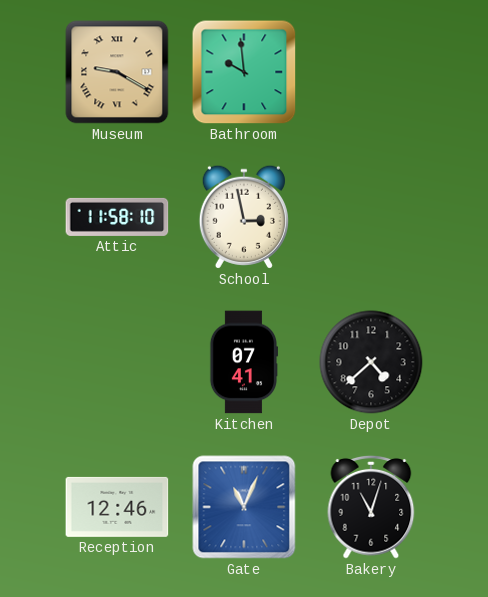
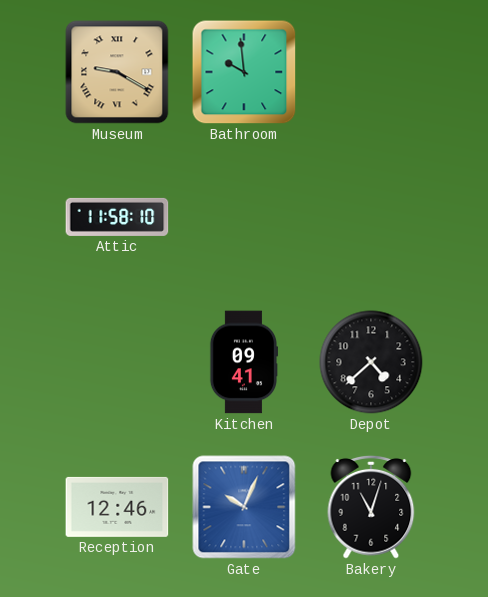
School: 2:58 -> none
Kitchen: 07:41 -> 09:41
Gate: 11:04 -> 10:04
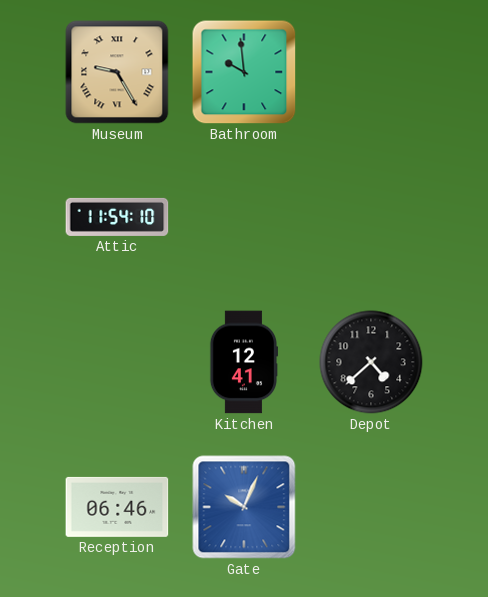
Museum: 9:20 -> 9:25
Attic: 11:58 -> 11:54
Kitchen: 09:41 -> 12:41
Reception: 12:46 -> 06:46
Bakery: 11:03 -> none
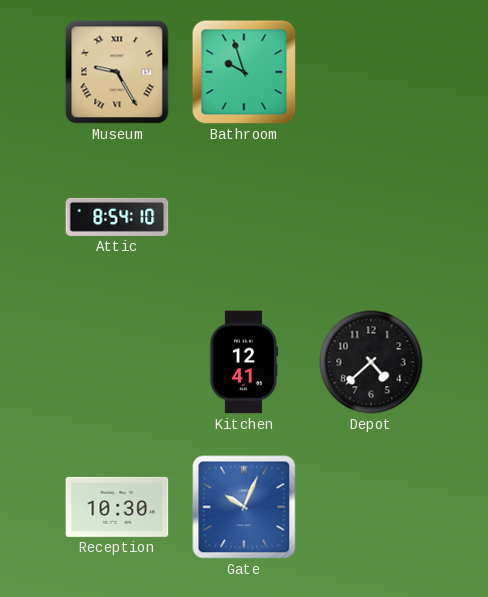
Bathroom: 9:59 -> 9:57
Attic: 11:54 -> 8:54
Reception: 06:46 -> 10:30
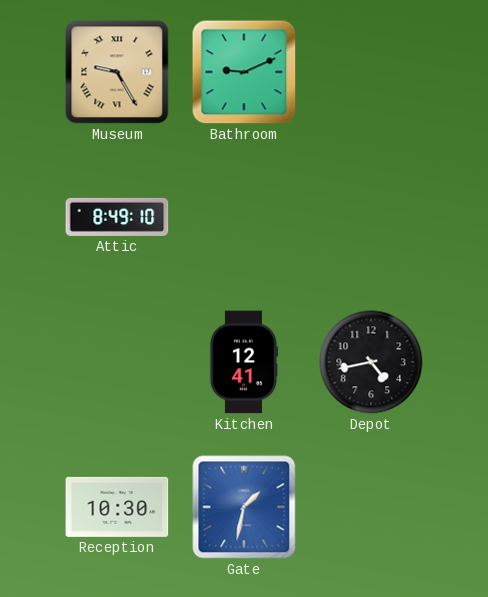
Bathroom: 9:57 -> 9:11
Attic: 8:54 -> 8:49
Depot: 4:38 -> 4:43
Gate: 10:04 -> 1:32
